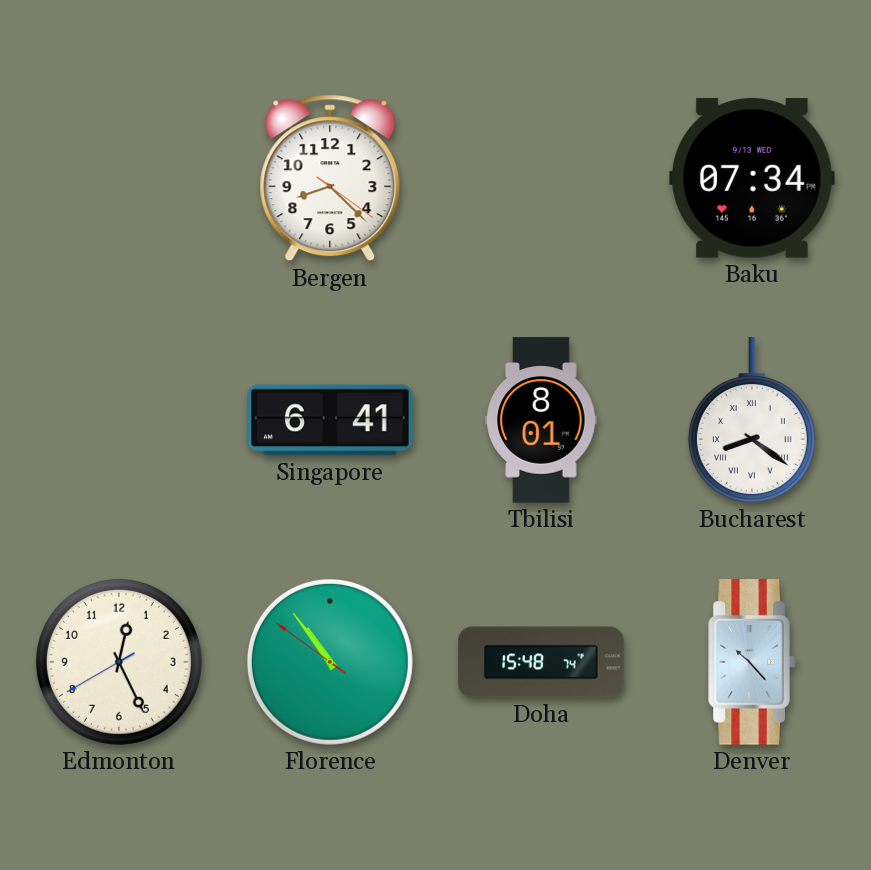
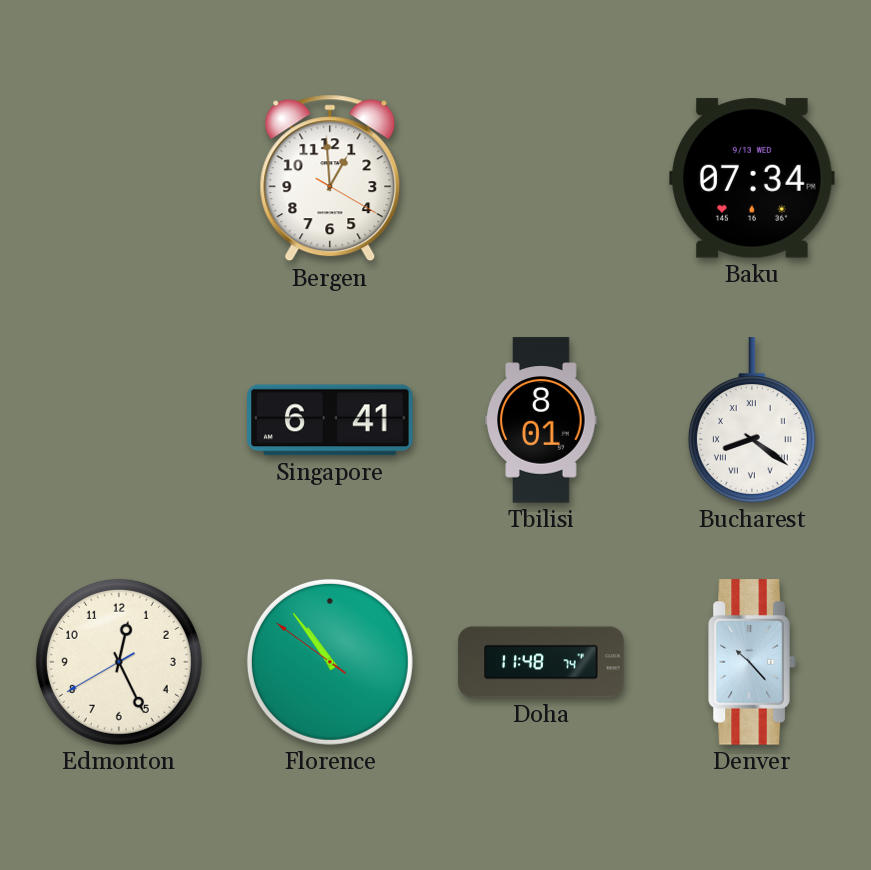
Bergen: 8:22 -> 12:59
Doha: 15:48 -> 11:48
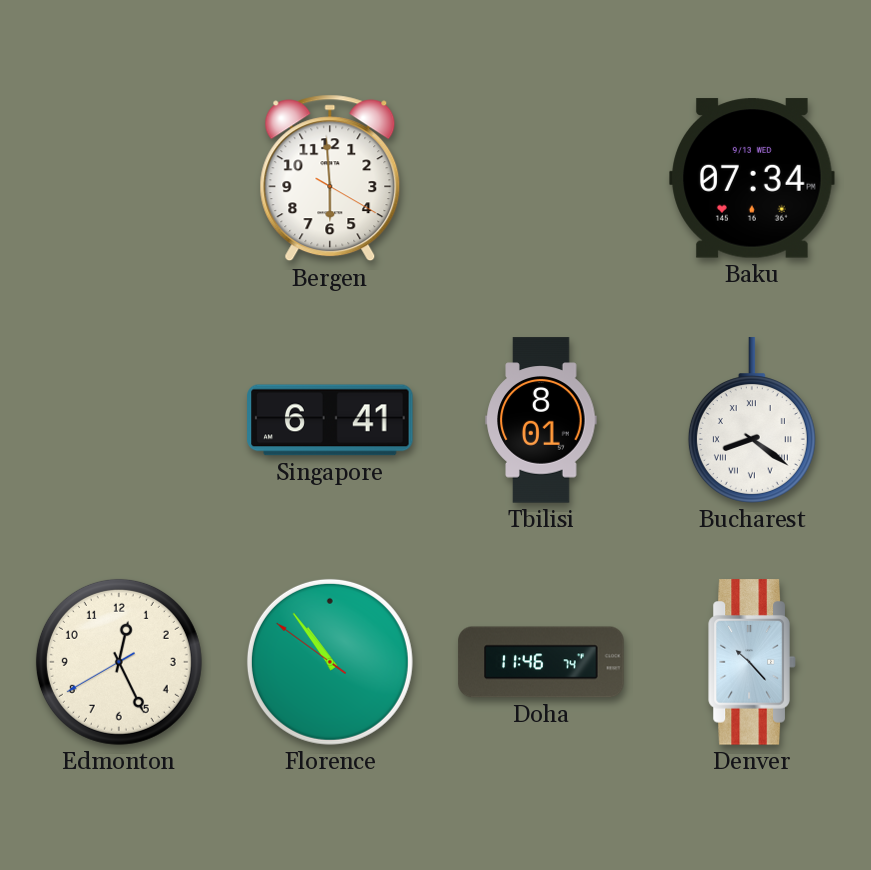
Bergen: 12:59 -> 5:59
Doha: 11:48 -> 11:46
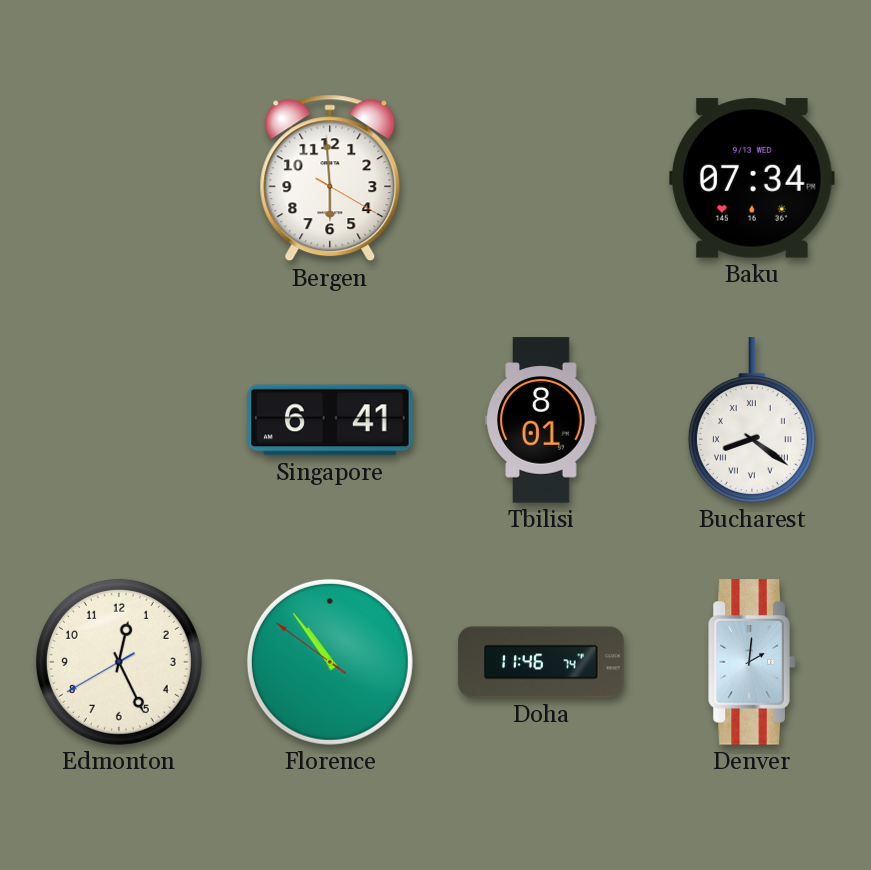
Denver: 10:23 -> 2:01
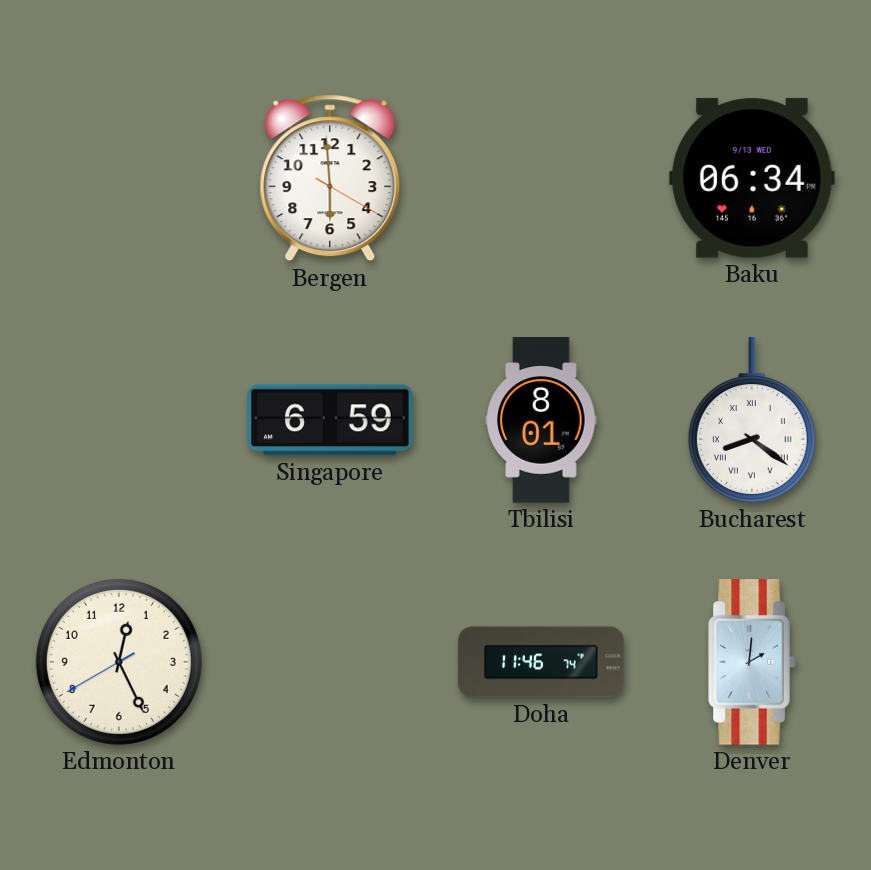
Baku: 07:34 -> 06:34
Singapore: 6:41 -> 6:59
Florence: 10:53 -> none
